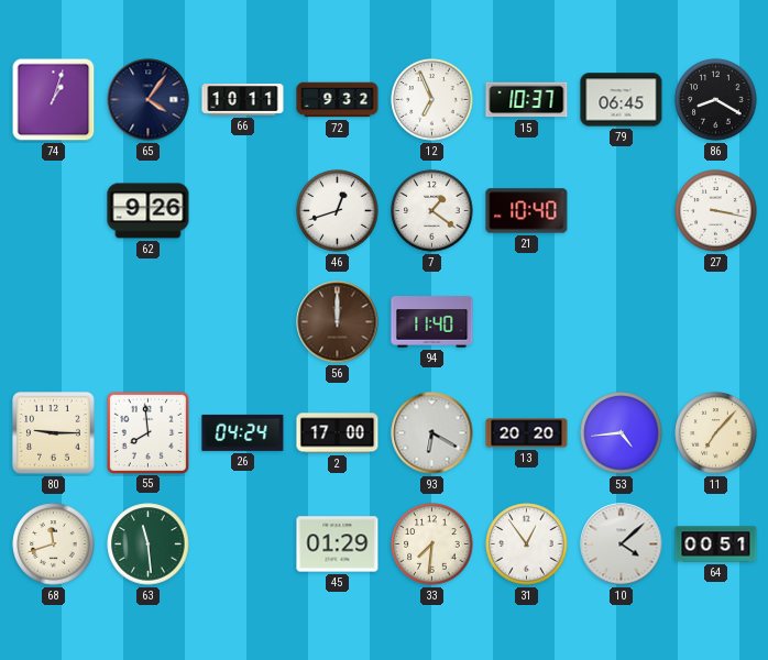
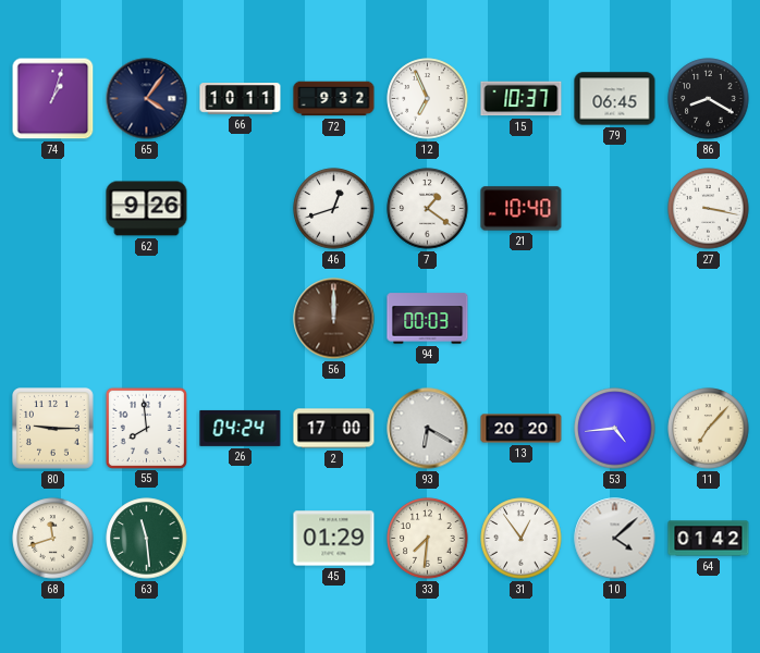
94: 11:40 -> 00:03
64: 00:51 -> 01:42
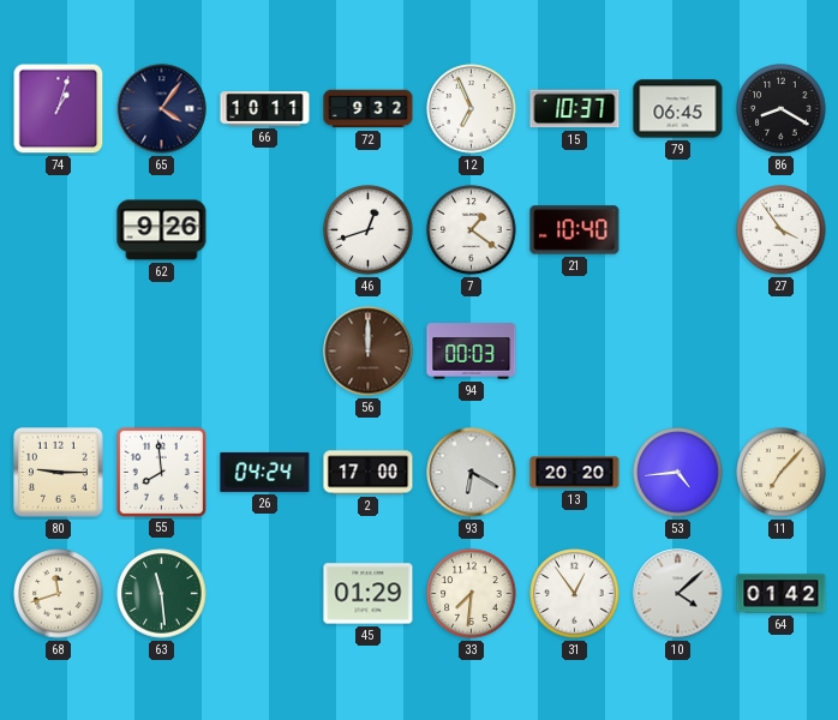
27: 3:17 -> 3:54
